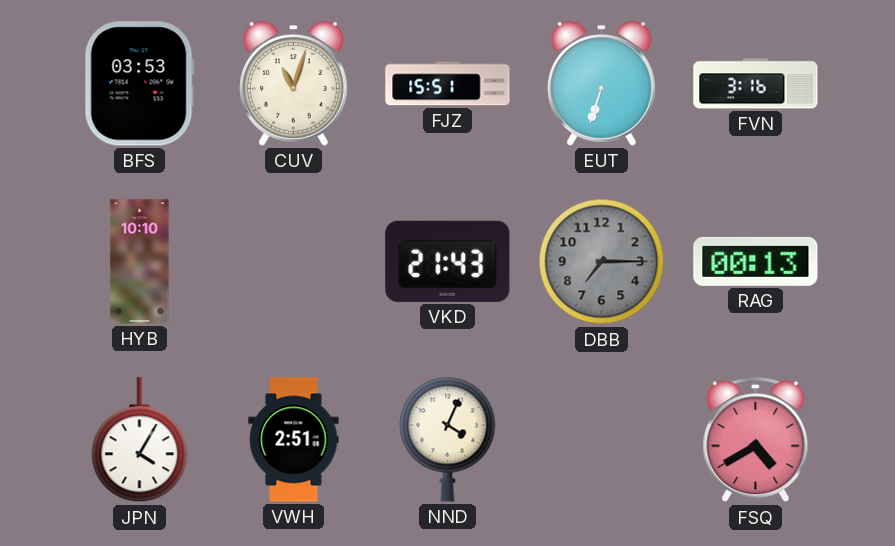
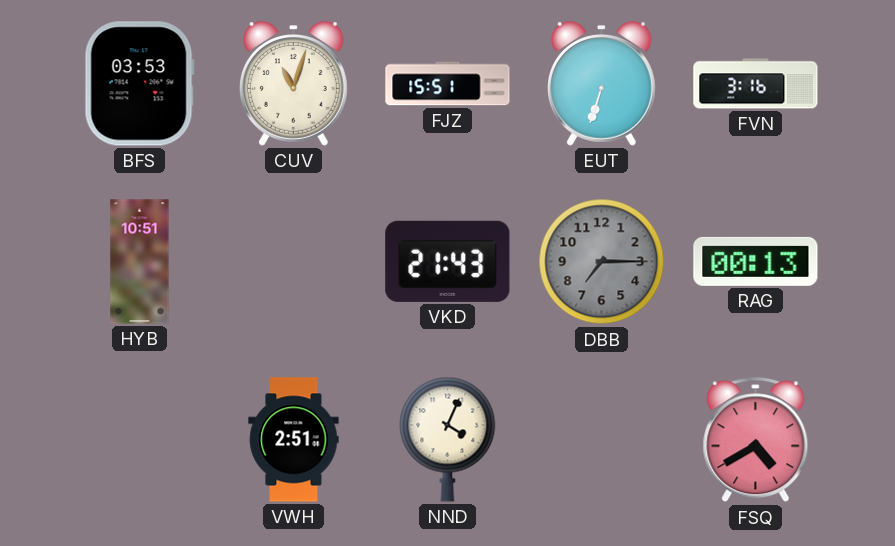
HYB: 10:10 -> 10:51
JPN: 4:05 -> none
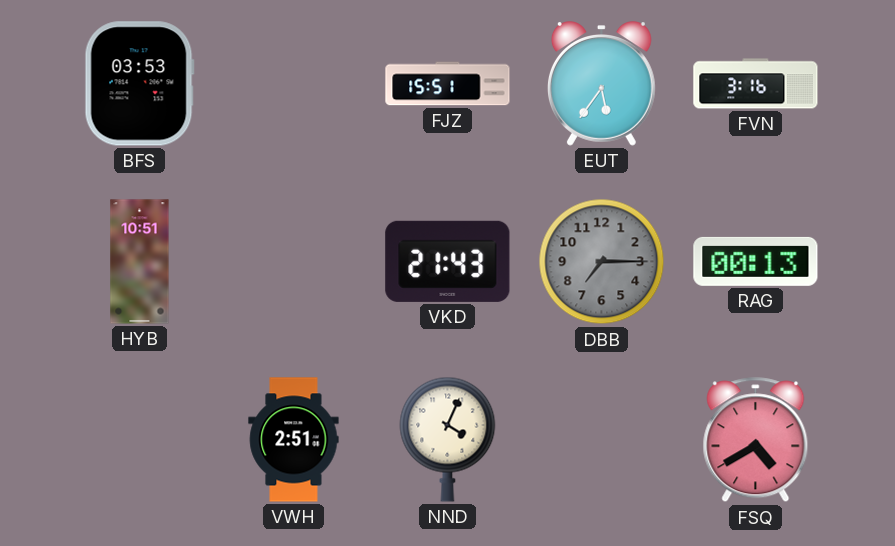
CUV: 11:03 -> none
EUT: 6:33 -> 5:36
